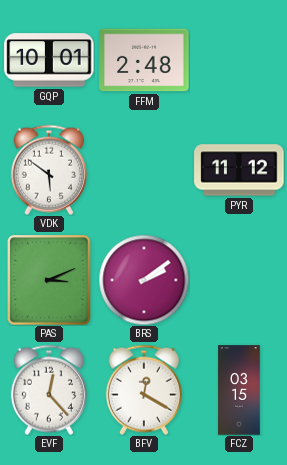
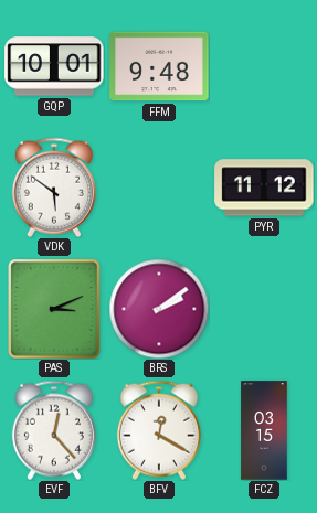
FFM: 2:48 -> 9:48
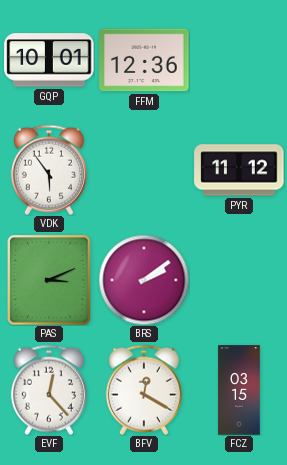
FFM: 9:48 -> 12:36
VDK: 5:51 -> 5:54
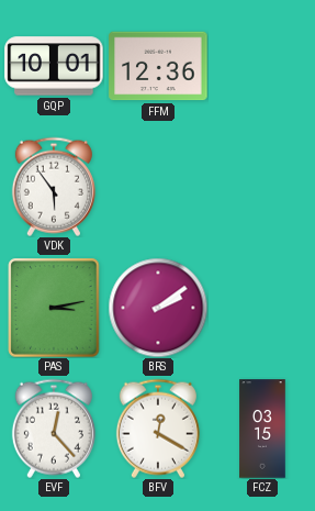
PYR: 11:12 -> none
PAS: 3:11 -> 3:13
